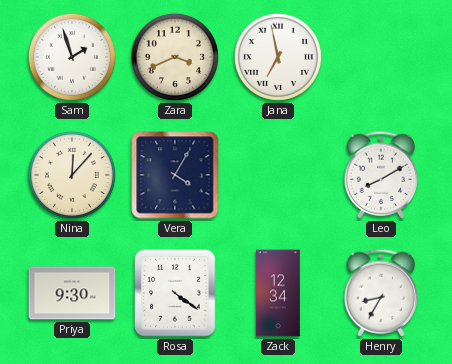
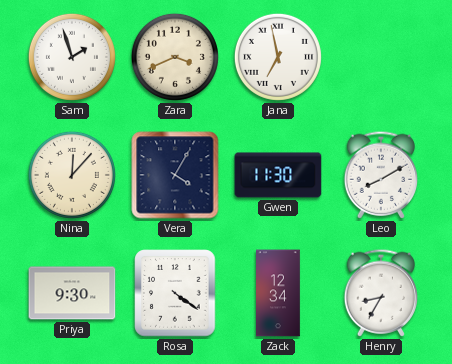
Gwen: none -> 11:30
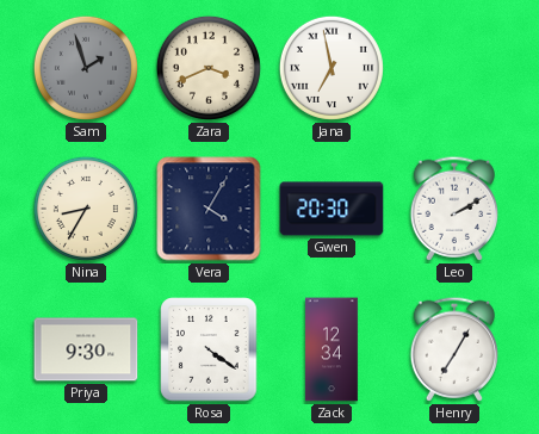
Sam dial: white -> grey
Nina: 12:07 -> 8:35
Gwen: 11:30 -> 20:30
Leo: 8:10 -> 2:10
Henry: 8:35 -> 7:05
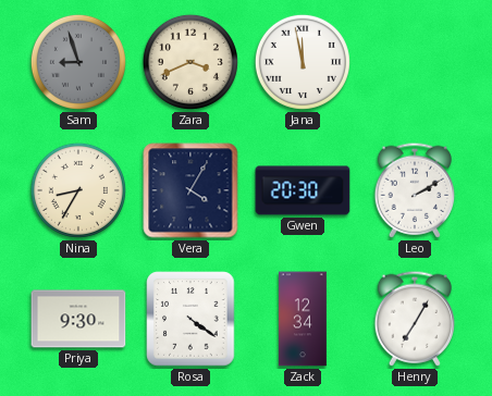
Sam: 1:57 -> 8:57
Jana: 6:58 -> 11:58
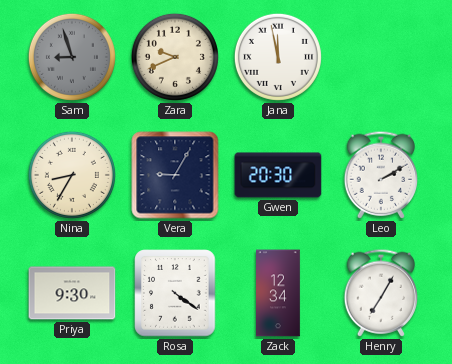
Zara: 3:41 -> 9:41
Vera: 4:05 -> 9:05
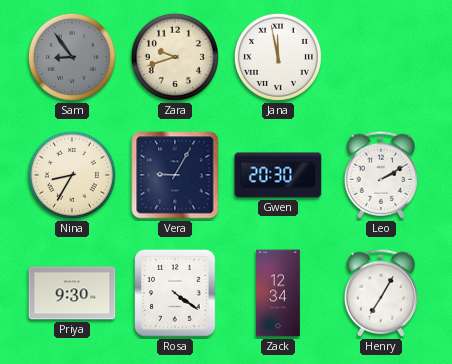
Sam: 8:57 -> 8:54
Zara: 9:41 -> 9:42
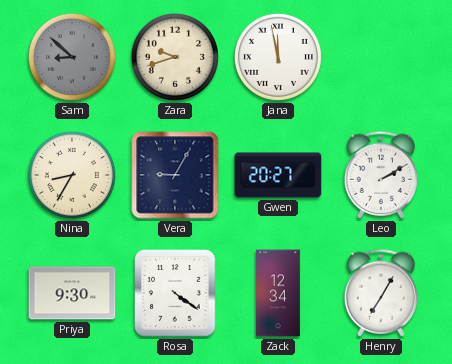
Sam: 8:54 -> 8:52
Gwen: 20:30 -> 20:27
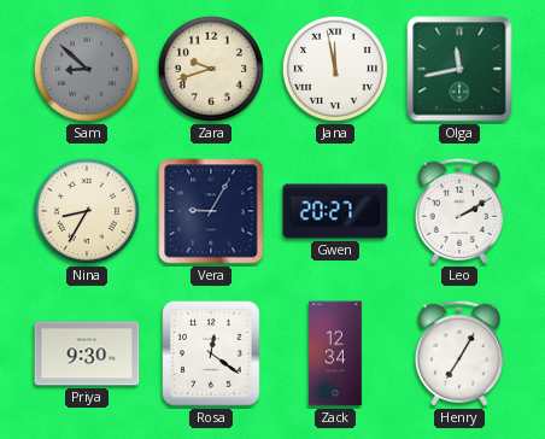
Olga: none -> 11:43
Rosa: 4:21 -> 12:21
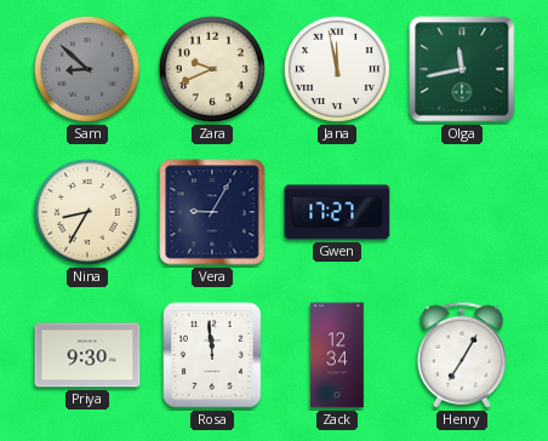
Zara: 9:42 -> 9:41
Gwen: 20:27 -> 17:27
Leo: 2:10 -> none
Rosa: 12:21 -> 11:59
